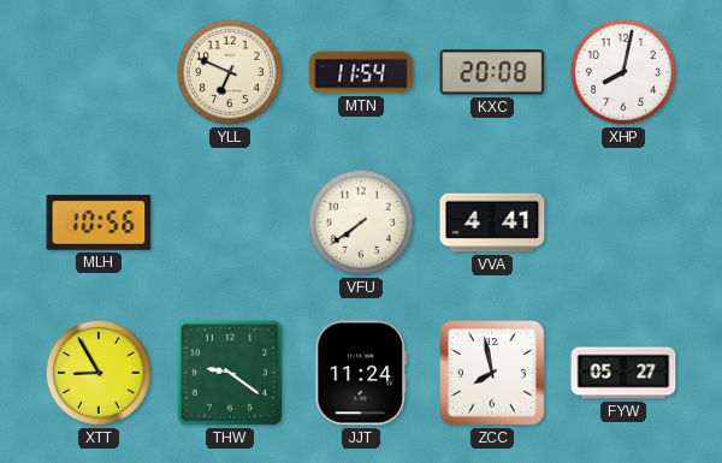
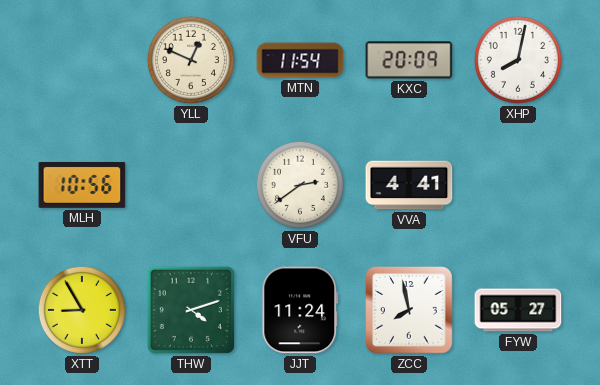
YLL: 6:49 -> 12:49
KXC: 20:08 -> 20:09
VFU: 7:39 -> 2:39
THW: 9:21 -> 4:12
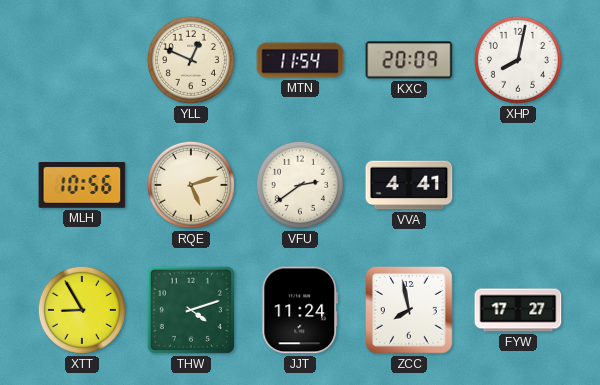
RQE: none -> 5:12
FYW: 05:27 -> 17:27
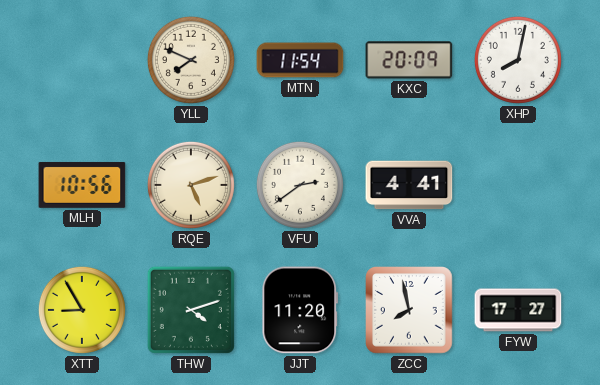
YLL: 12:49 -> 7:49
JJT: 11:24 -> 11:20
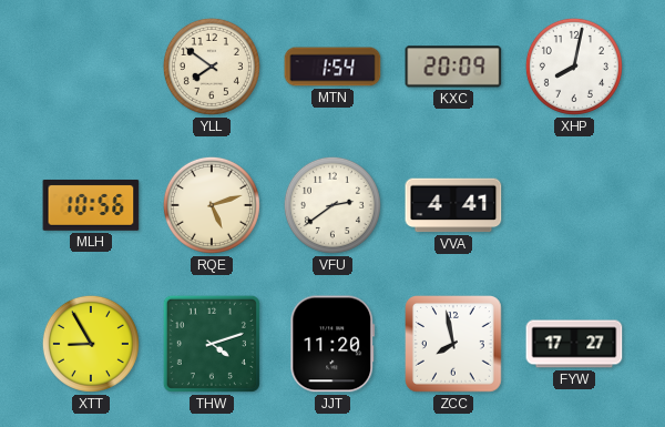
YLL: 7:49 -> 7:51
MTN: 11:54 -> 1:54
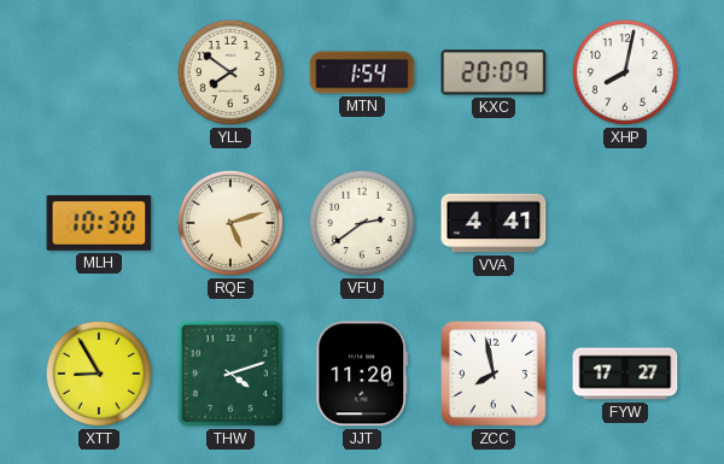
MLH: 10:56 -> 10:30
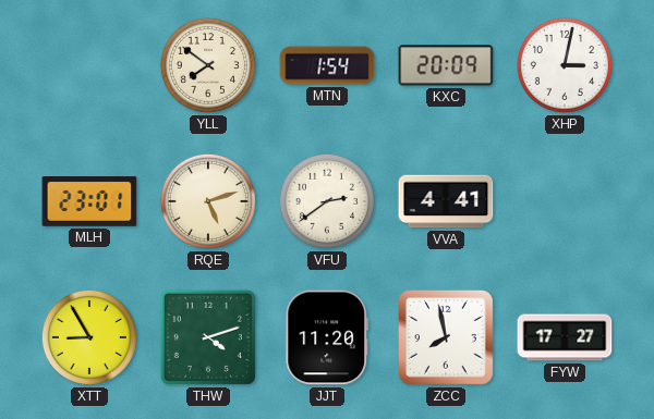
XHP: 8:02 -> 3:02
MLH: 10:30 -> 23:01
